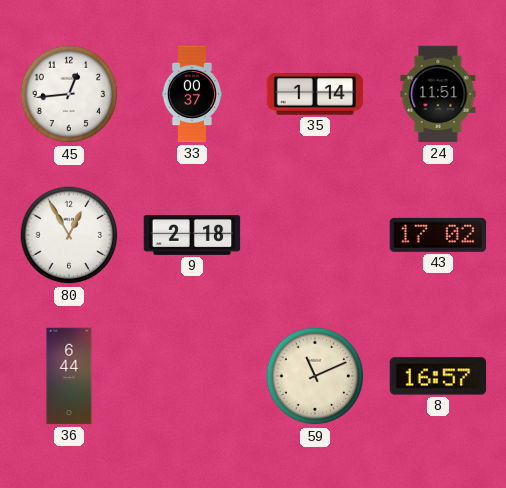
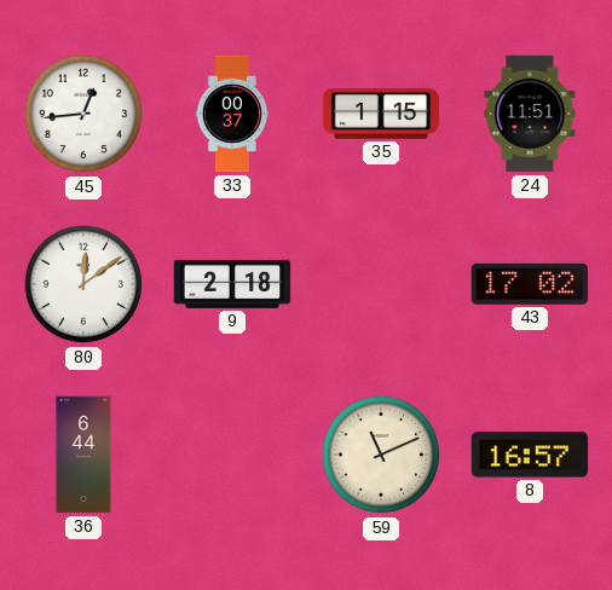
35: 1:14 -> 1:15
80: 12:55 -> 12:09
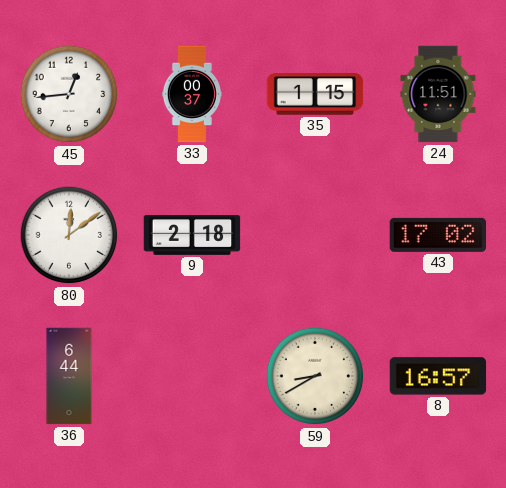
59: 11:11 -> 8:40
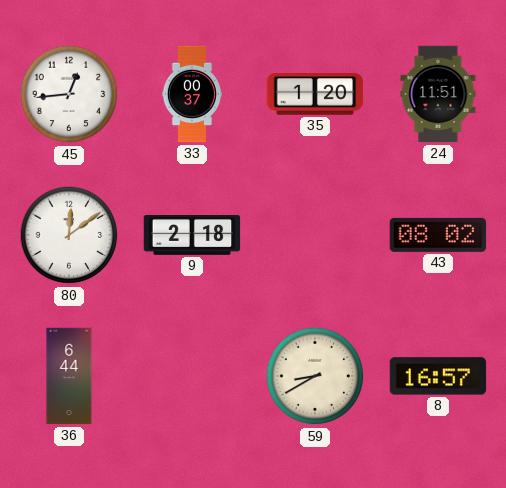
35: 1:15 -> 1:20
43: 17:02 -> 08:02
